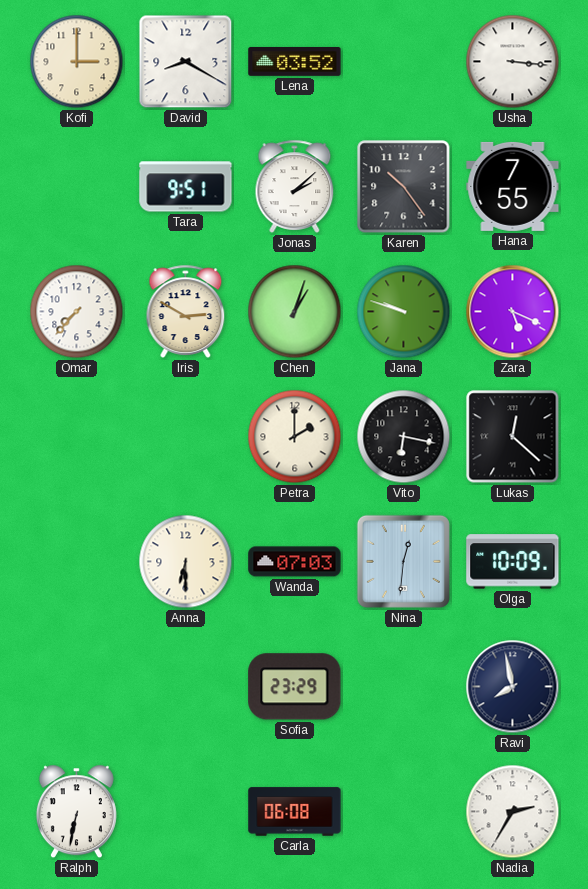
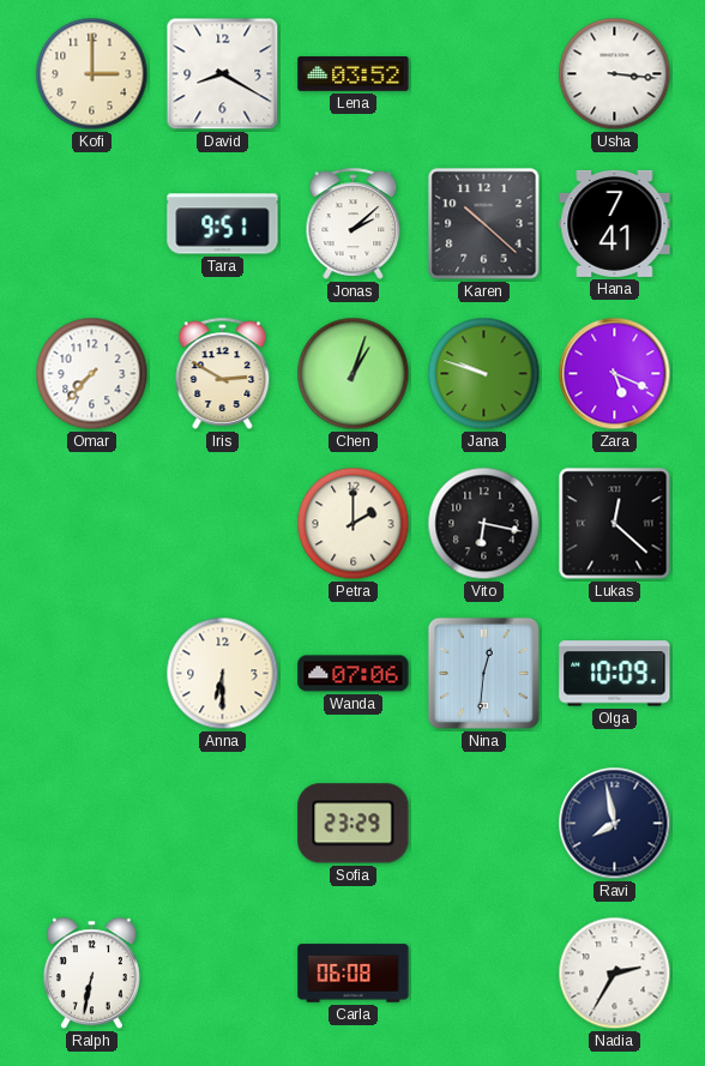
Karen: 10:24 -> 10:22
Hana: 7:55 -> 7:41
Wanda: 07:03 -> 07:06
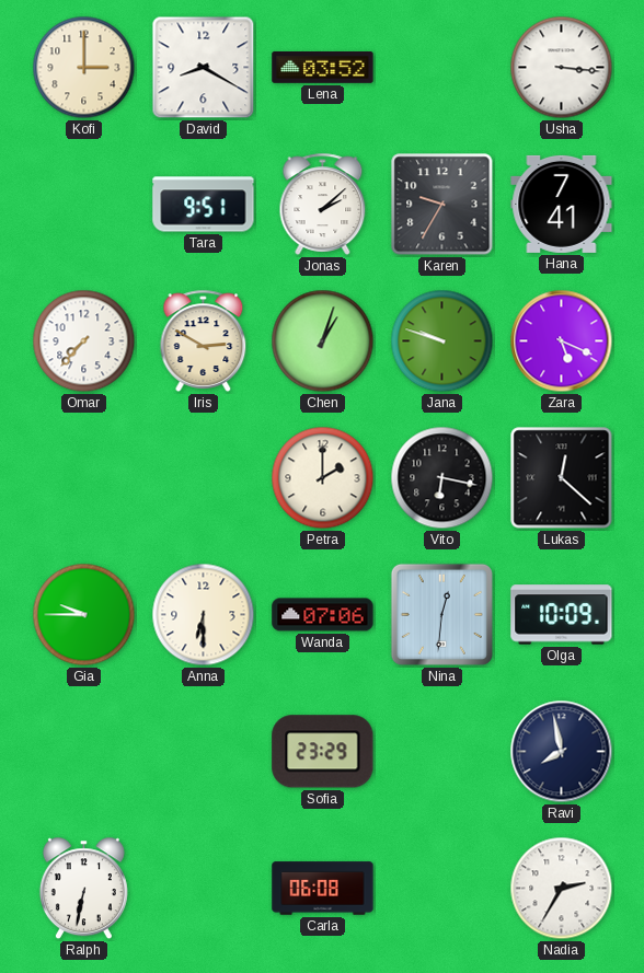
Karen: 10:22 -> 9:35
Gia: none -> 9:45
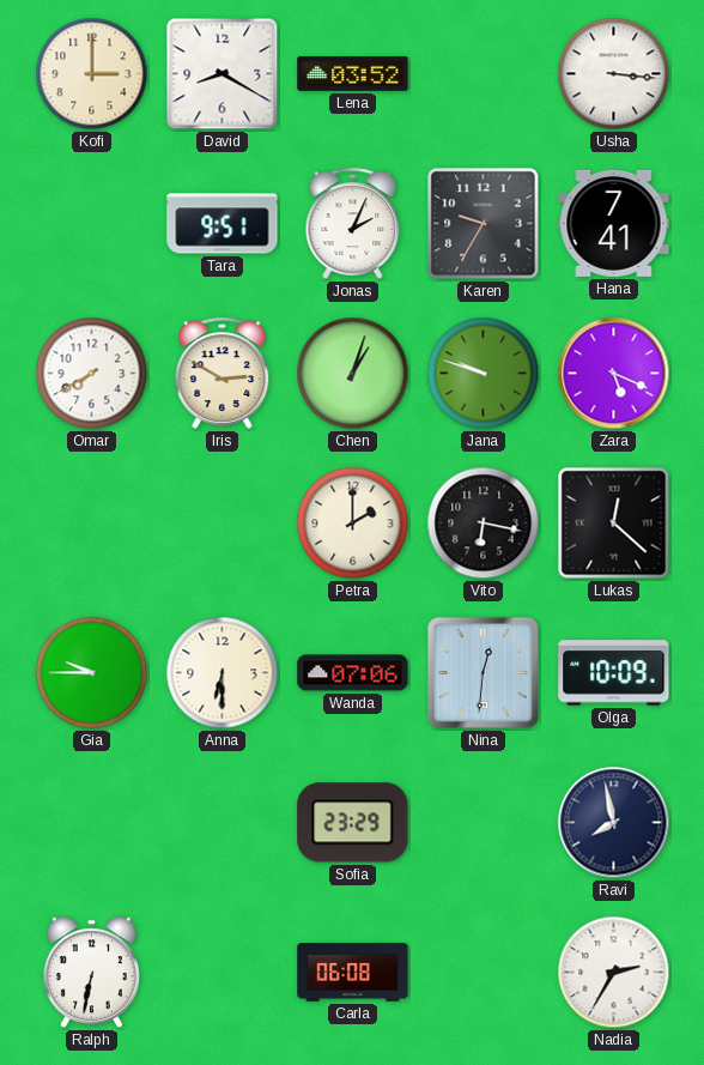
Jonas: 2:08 -> 2:04
Omar: 7:37 -> 7:40
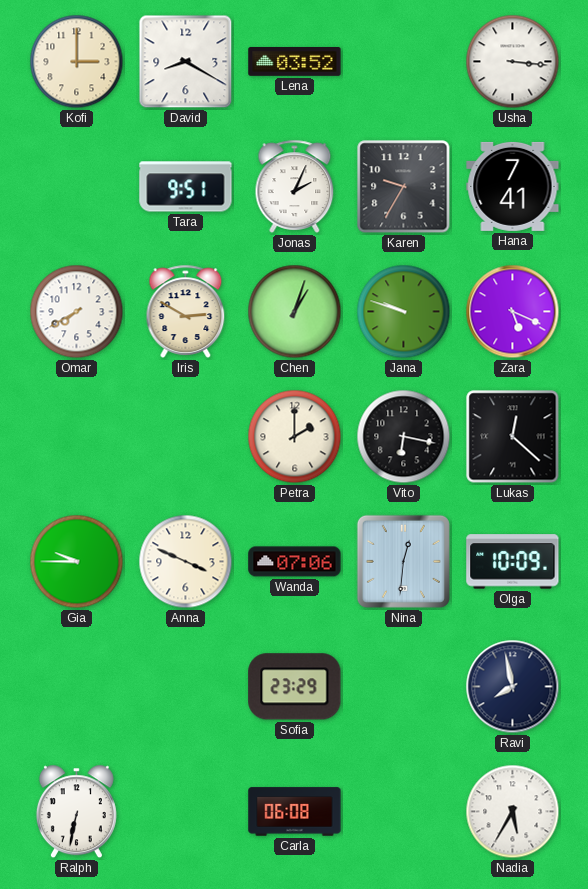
Anna: 6:30 -> 3:49
Nadia: 2:35 -> 5:35
